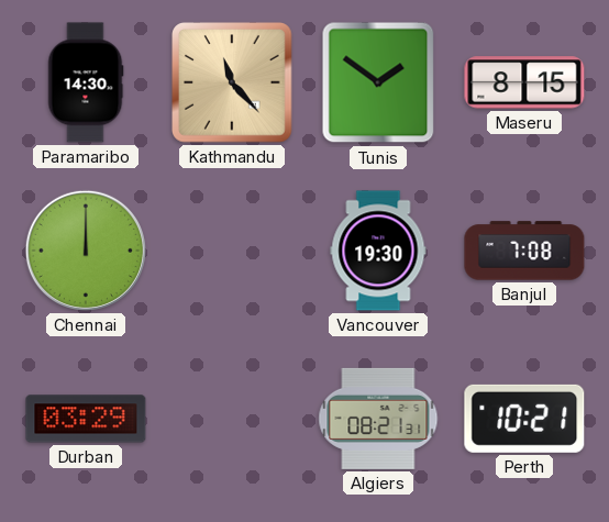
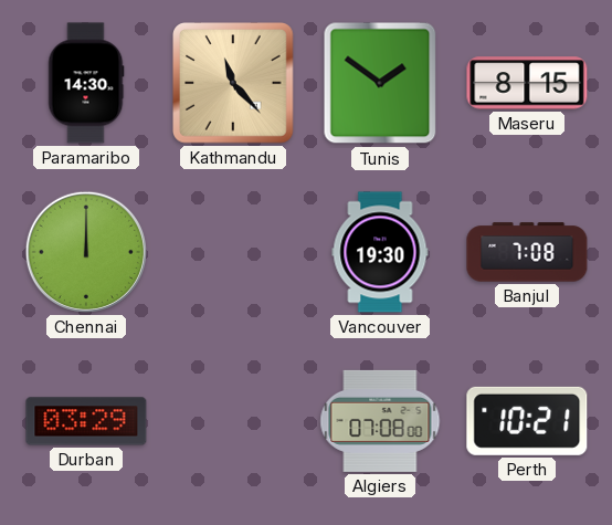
Algiers: 08:21 -> 07:08
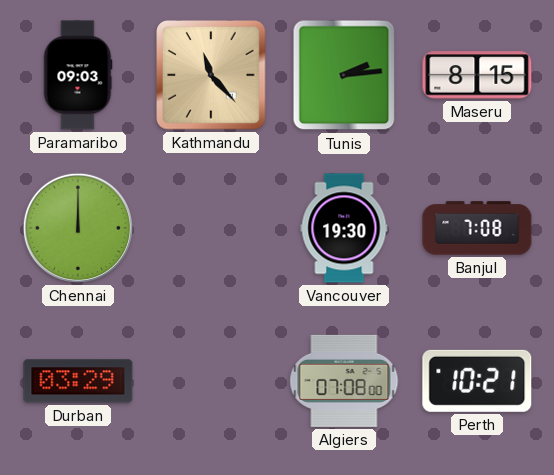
Paramaribo: 14:30 -> 09:03
Tunis: 1:51 -> 2:14
